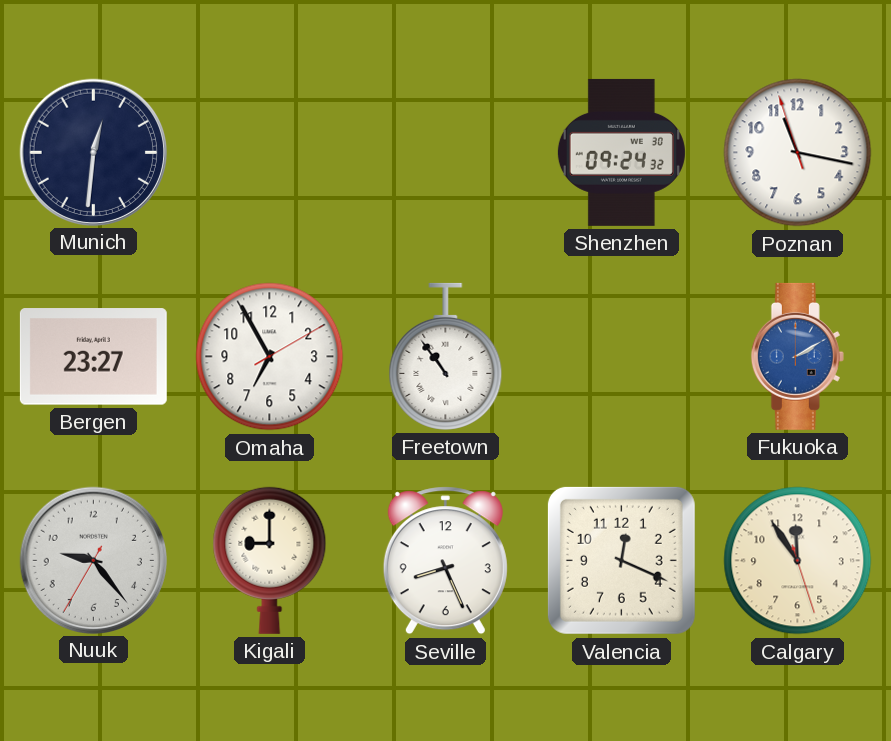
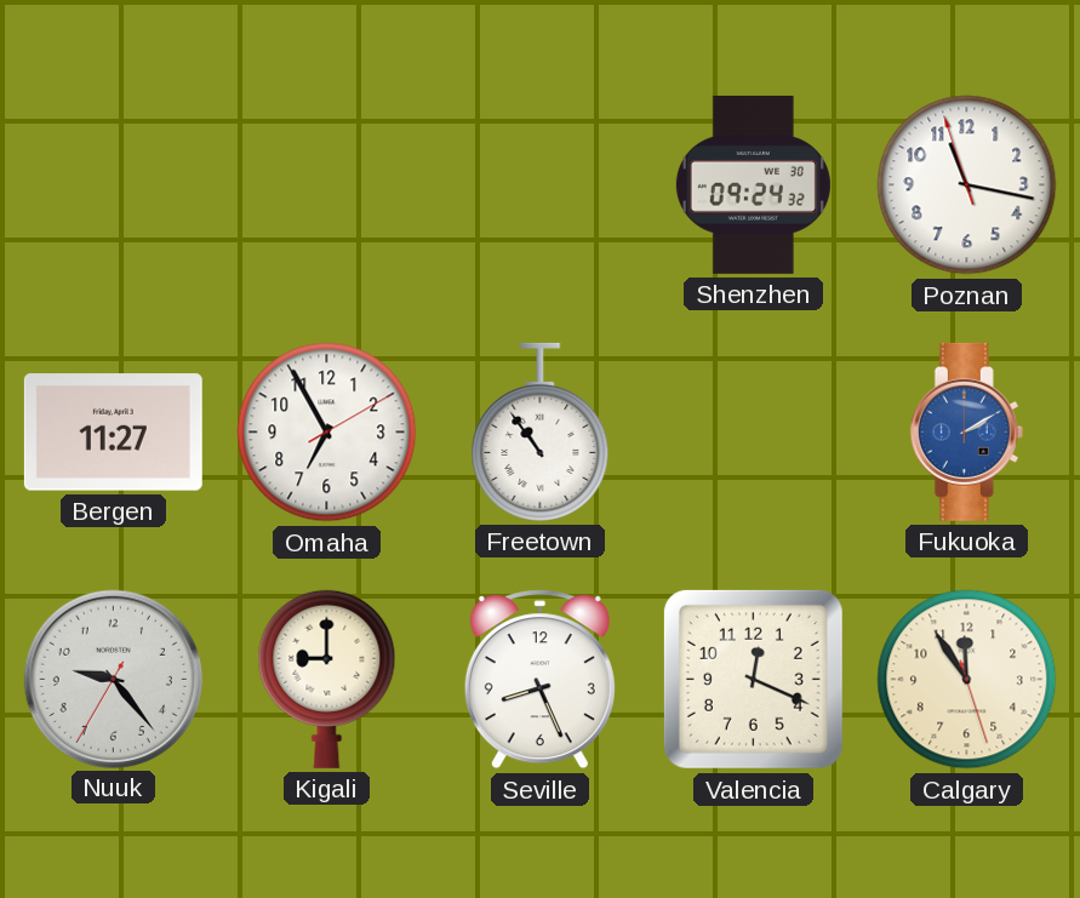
Munich: 12:31 -> none
Bergen: 23:27 -> 11:27
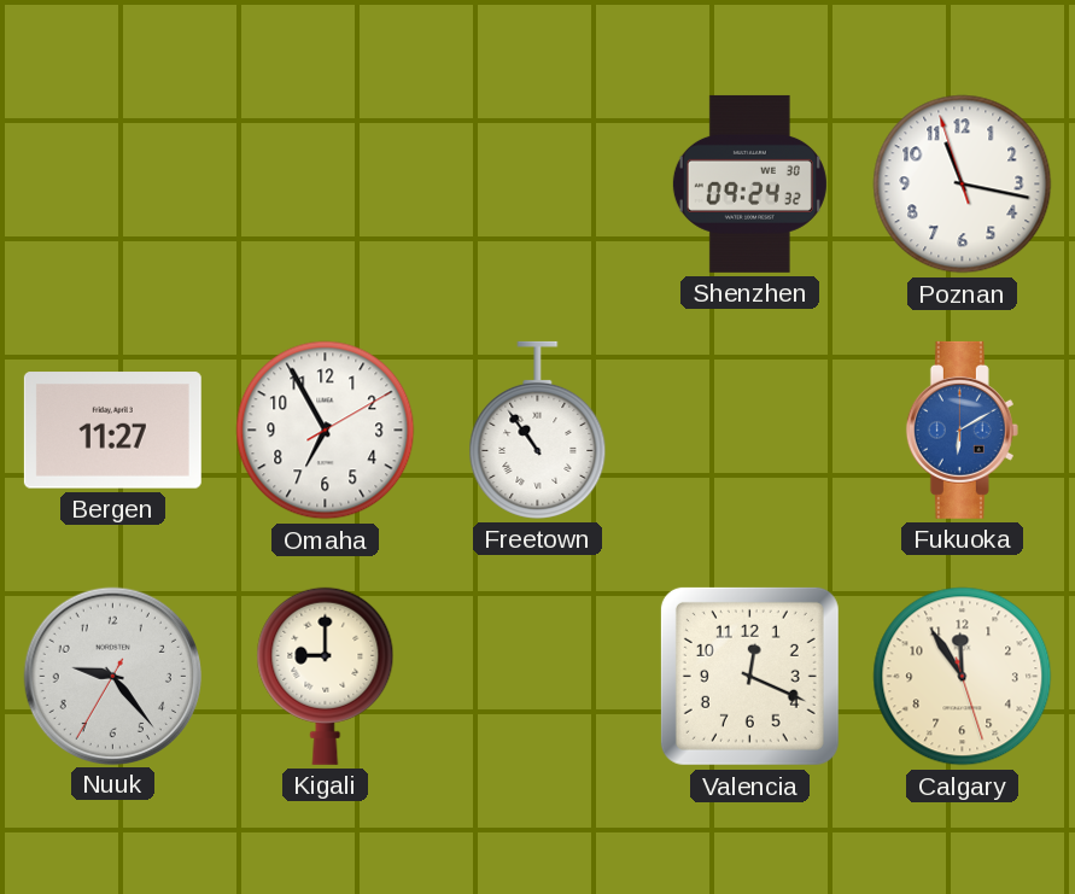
Fukuoka: 2:10 -> 6:10
Seville: 8:26 -> none
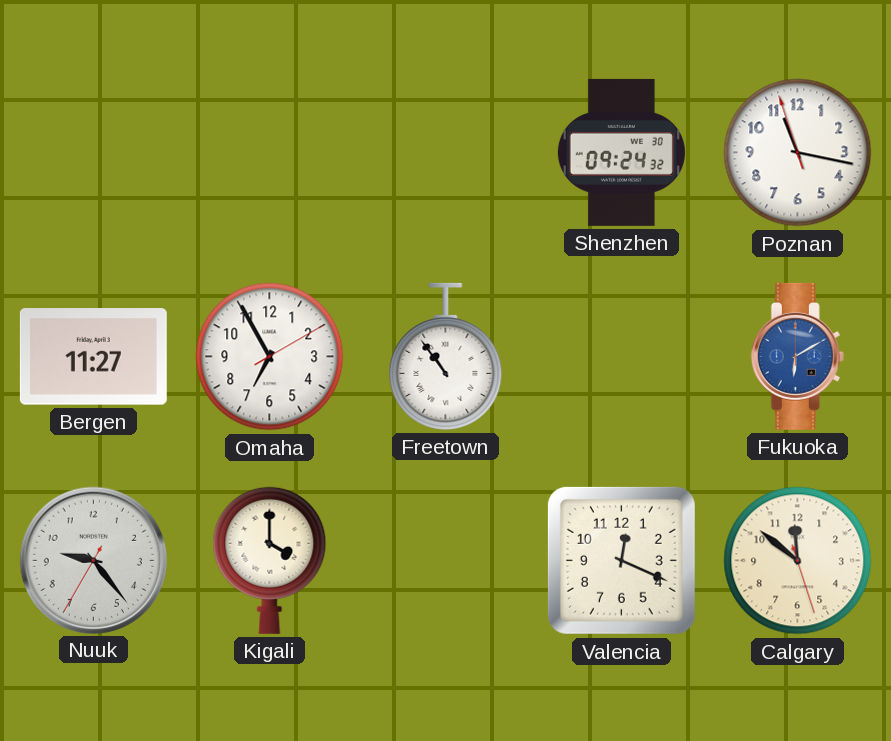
Kigali: 9:00 -> 4:00
Calgary: 11:54 -> 11:51
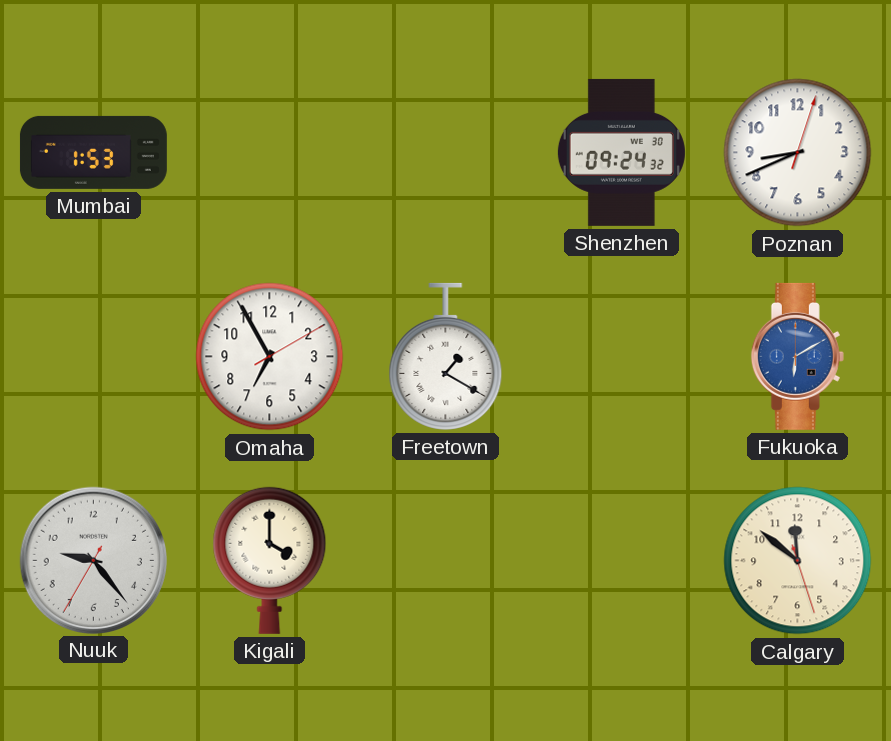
Mumbai: none -> 1:53
Poznan: 11:16 -> 8:41
Bergen: 11:27 -> none
Freetown: 10:54 -> 1:20
Valencia: 12:19 -> none
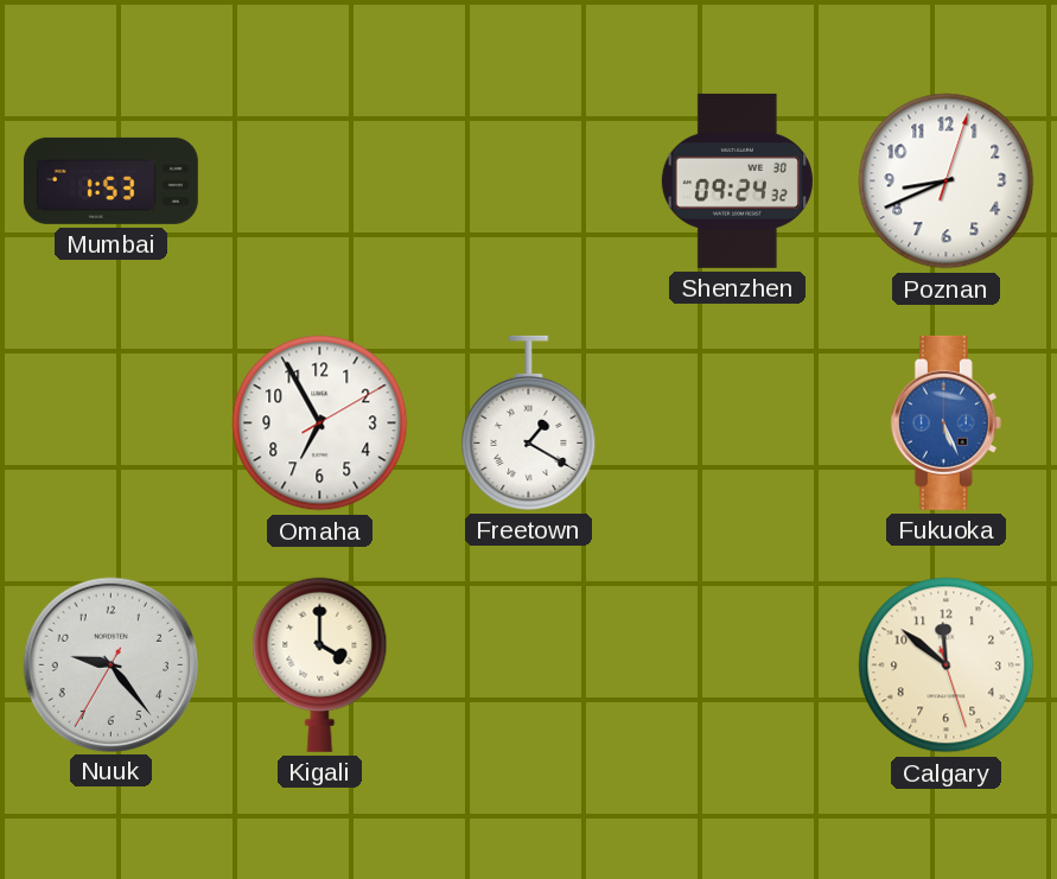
Fukuoka: 6:10 -> 5:26
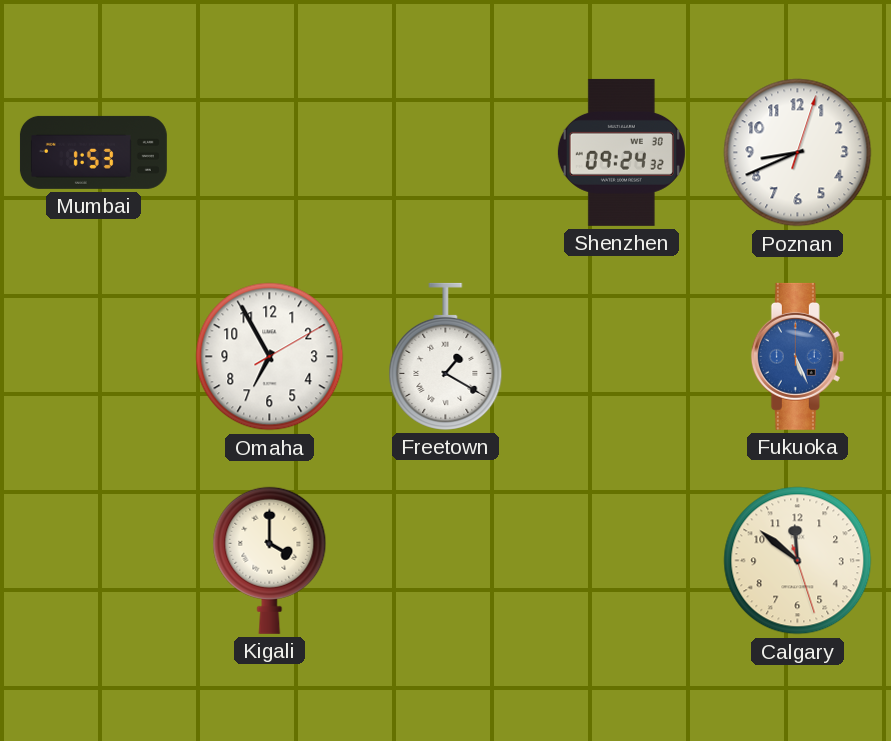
Nuuk: 9:23 -> none
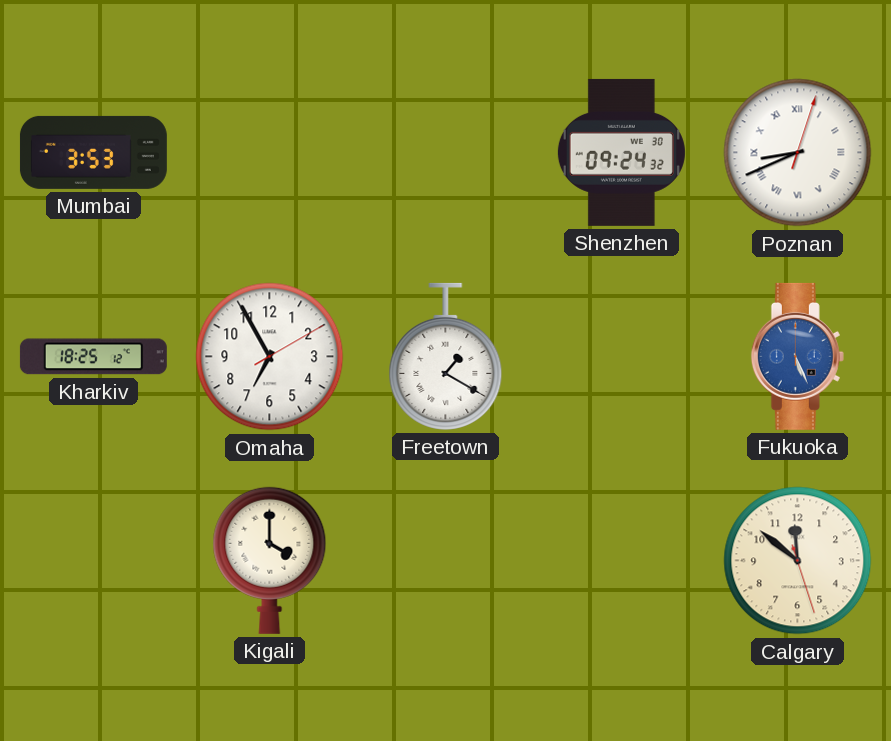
Mumbai: 1:53 -> 3:53
Poznan numerals: Arabic -> Roman
Kharkiv: none -> 18:25
